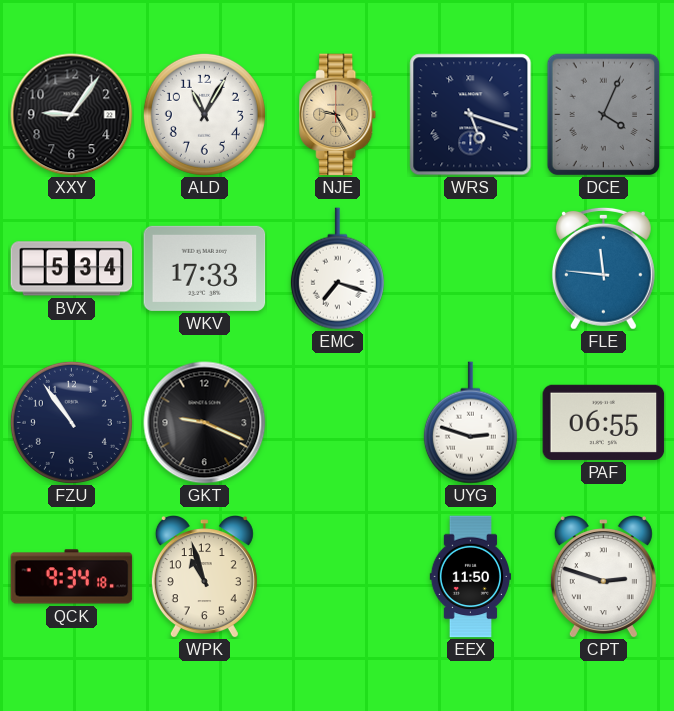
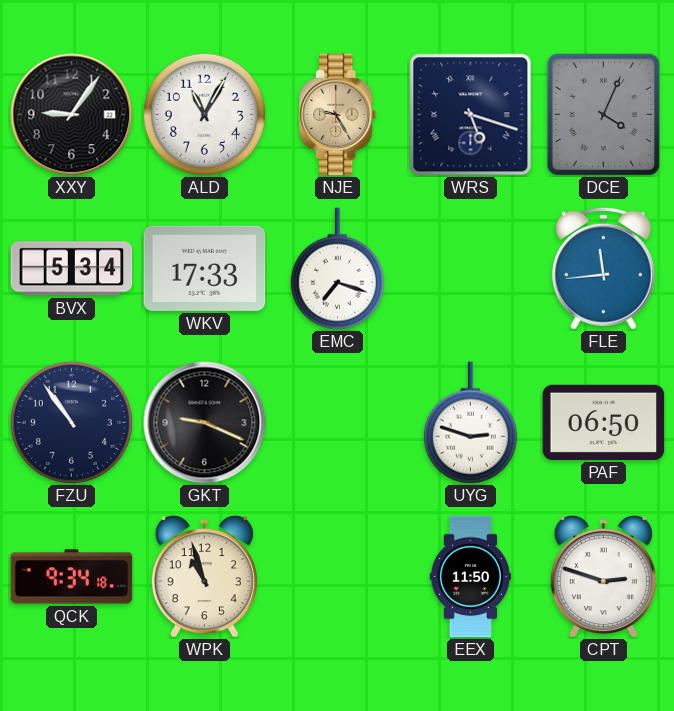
FLE: 11:46 -> 11:44
PAF: 06:55 -> 06:50
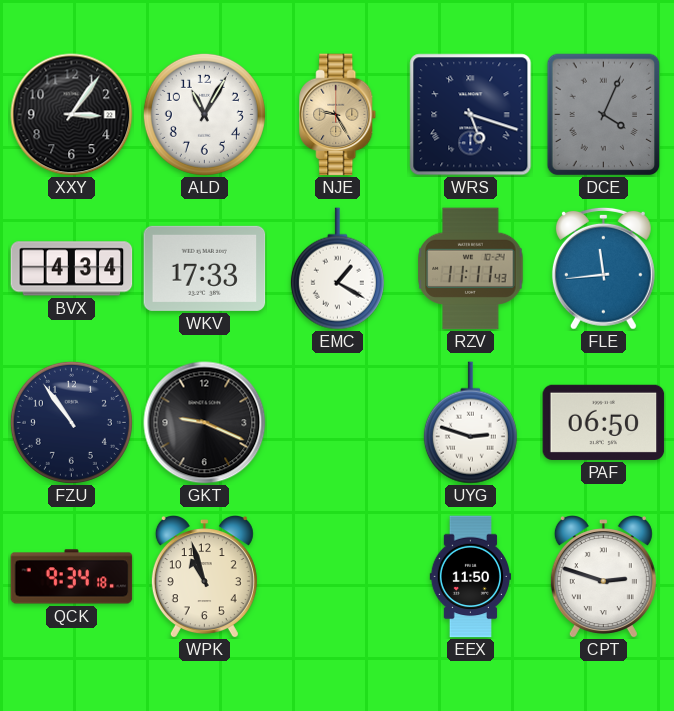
XXY: 9:06 -> 3:06
BVX: 5:34 -> 4:34
EMC: 7:18 -> 1:20
RZV: none -> 11:11
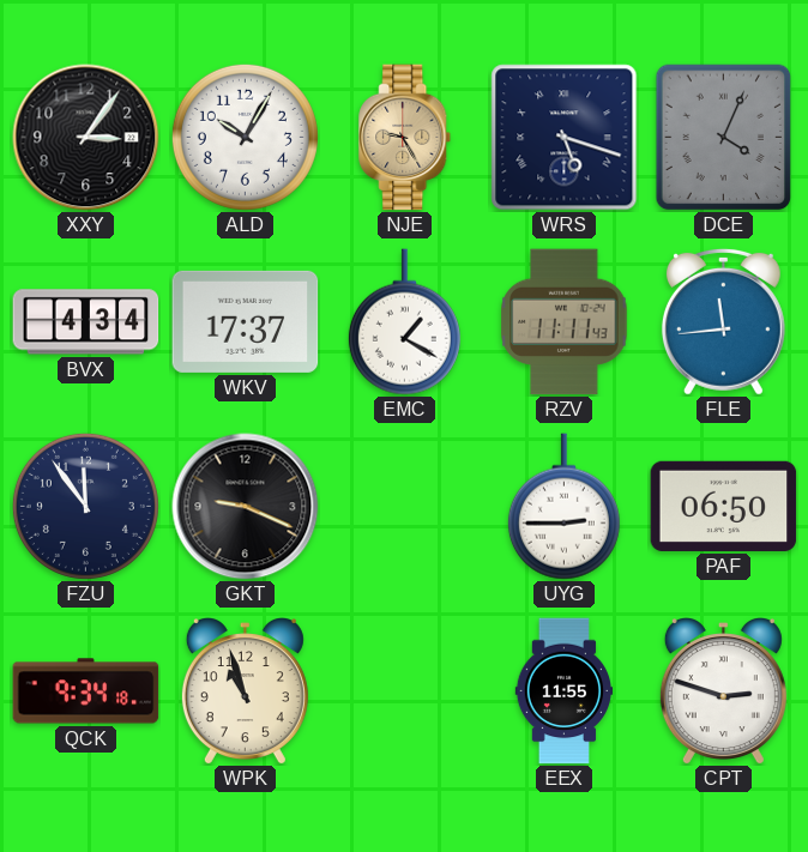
ALD: 11:05 -> 10:05
WKV: 17:33 -> 17:37
FZU: 10:54 -> 11:54
UYG: 2:48 -> 2:45
EEX: 11:50 -> 11:55
